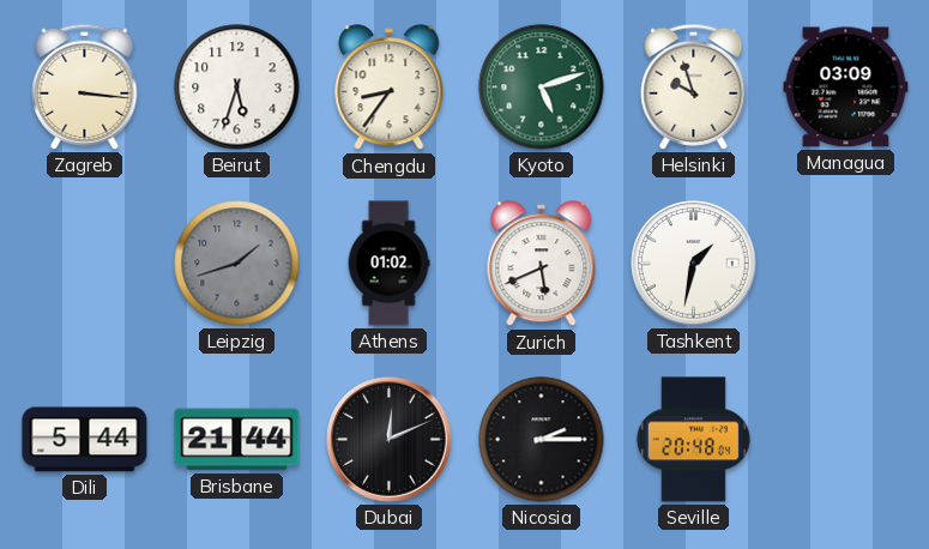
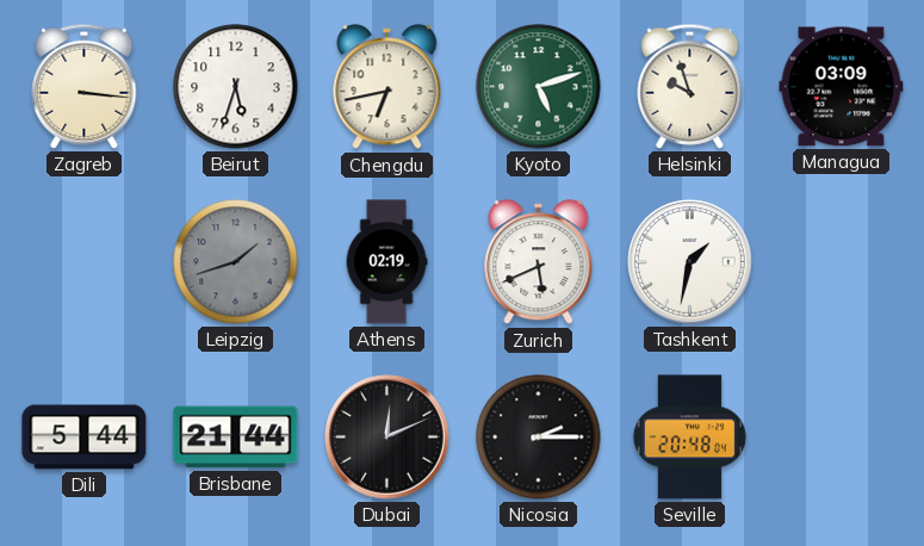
Chengdu: 8:36 -> 6:43
Athens: 01:02 -> 02:19
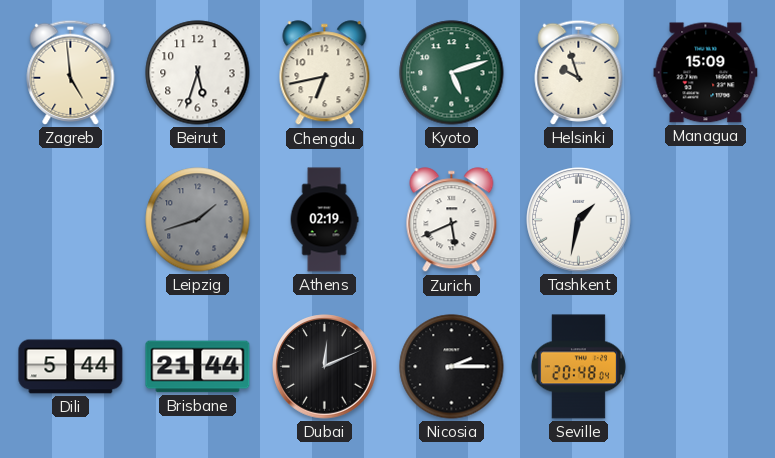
Zagreb: 3:16 -> 4:59
Managua: 03:09 -> 15:09
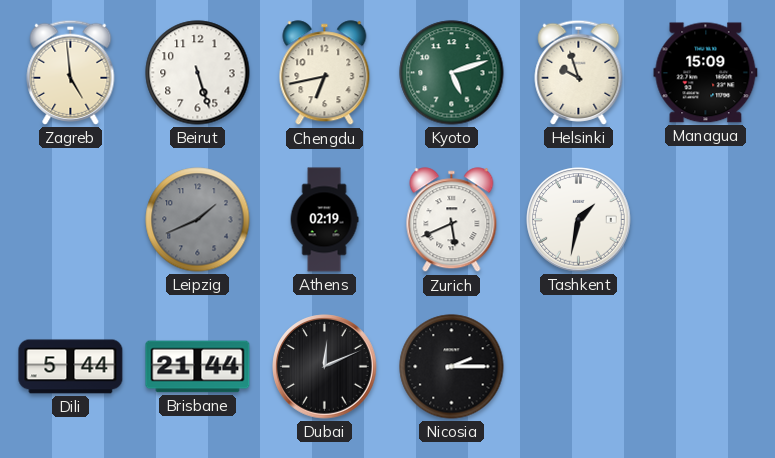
Beirut: 5:33 -> 5:27
Leipzig: 1:42 -> 1:41
Seville: 20:48 -> none
